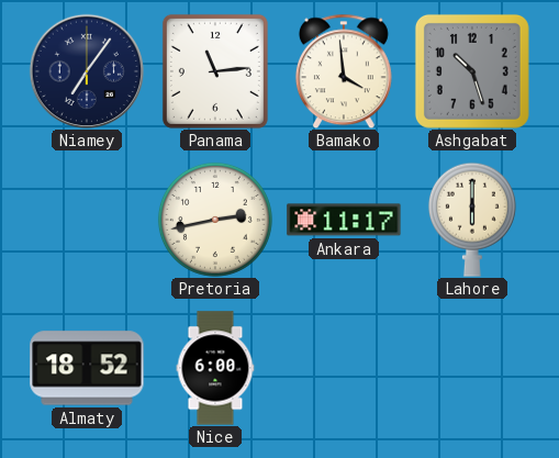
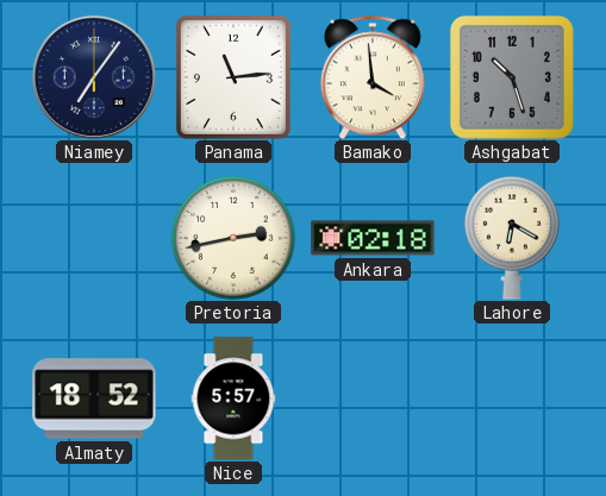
Ankara: 11:17 -> 02:18
Lahore: 6:00 -> 6:20
Nice: 6:00 -> 5:57
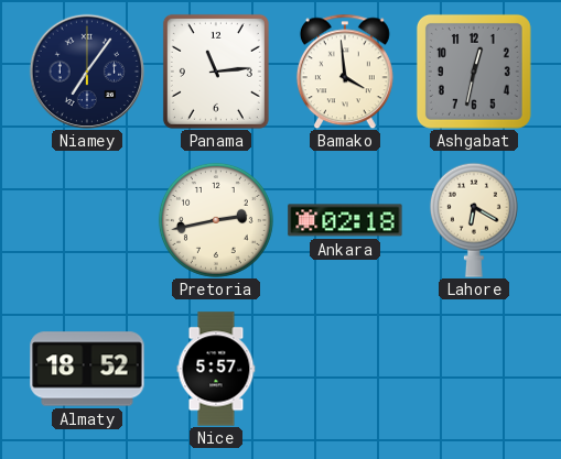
Ashgabat: 10:27 -> 12:32
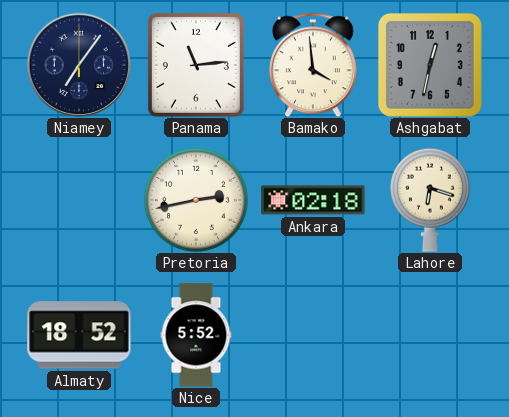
Lahore: 6:20 -> 6:18
Nice: 5:57 -> 5:52
